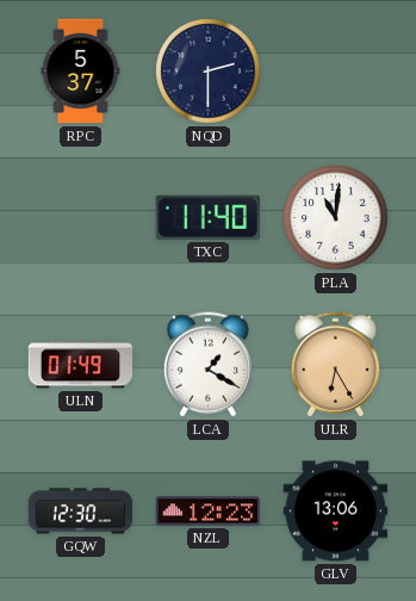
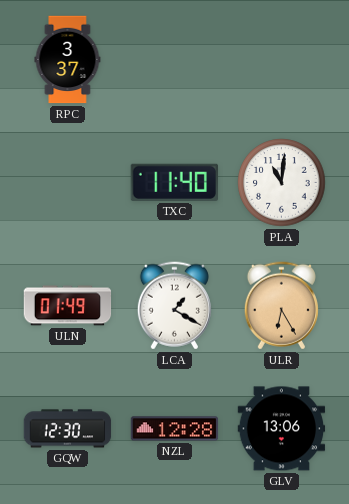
RPC: 5:37 -> 3:37
NQD: 2:30 -> none
NZL: 12:23 -> 12:28
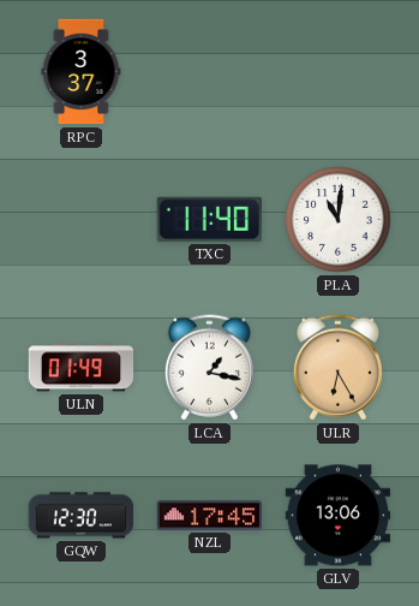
LCA: 1:20 -> 1:17
NZL: 12:28 -> 17:45
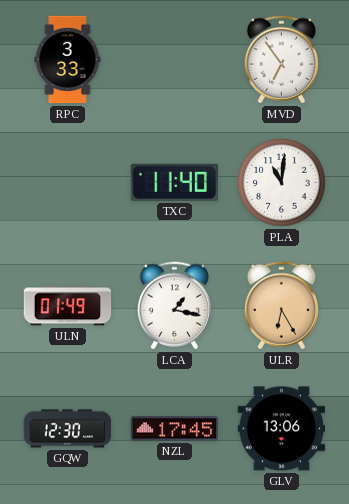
RPC: 3:37 -> 3:33
MVD: none -> 6:54
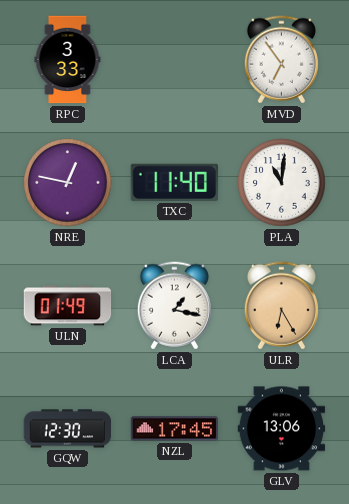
NRE: none -> 12:47
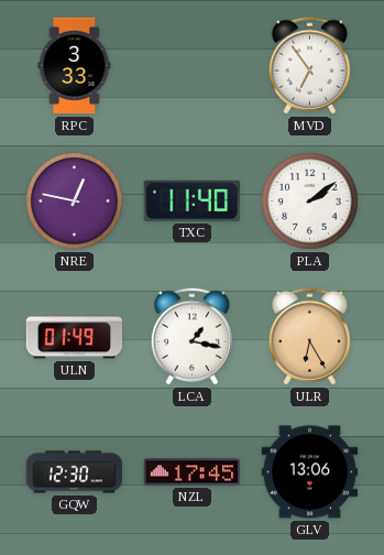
PLA: 11:01 -> 2:09
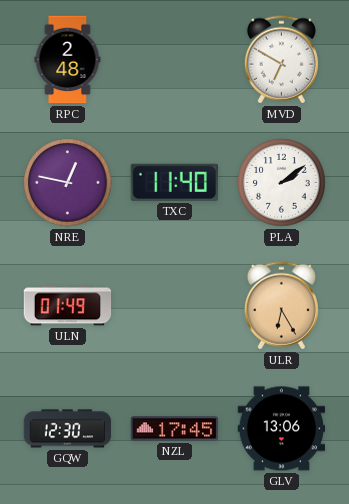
RPC: 3:33 -> 2:48
MVD: 6:54 -> 6:50
LCA: 1:17 -> none
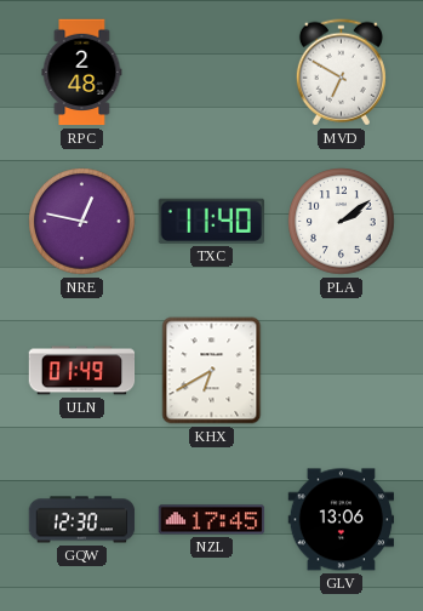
KHX: none -> 6:40
ULR: 6:25 -> none
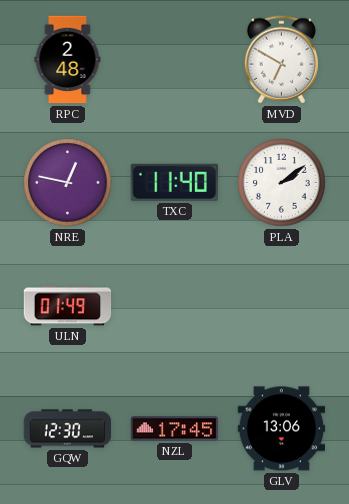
KHX: 6:40 -> none
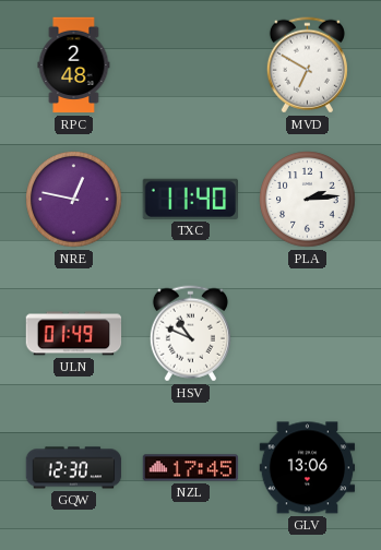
PLA: 2:09 -> 2:14
HSV: none -> 10:49
